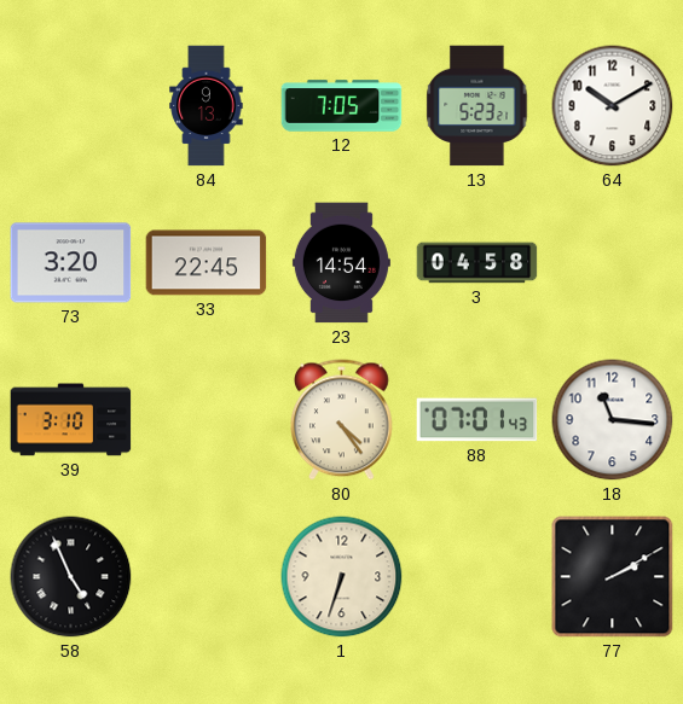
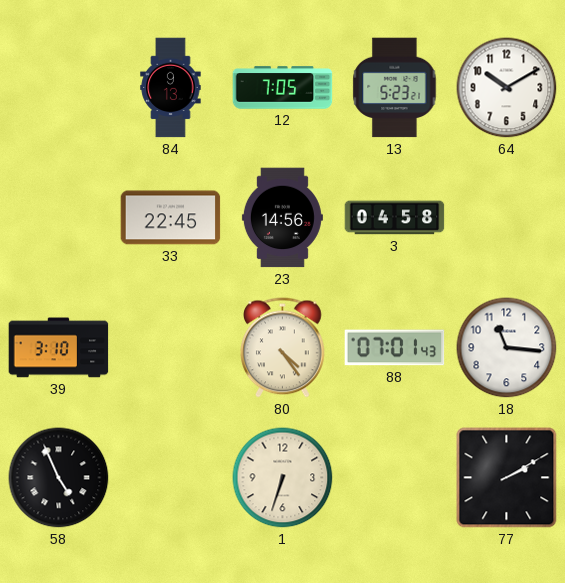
73: 3:20 -> none
23: 14:54 -> 14:56
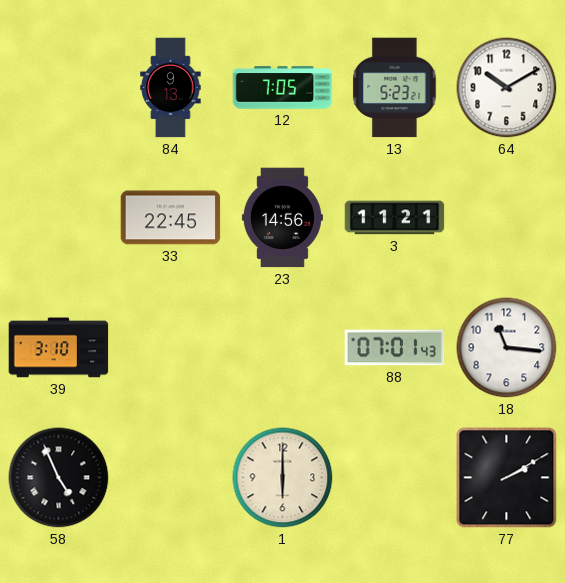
3: 04:58 -> 11:21
80: 4:24 -> none
1: 6:33 -> 6:00
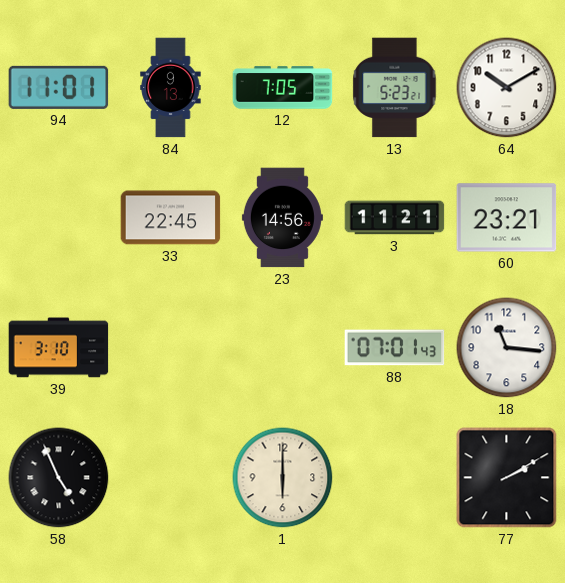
94: none -> 11:01
60: none -> 23:21
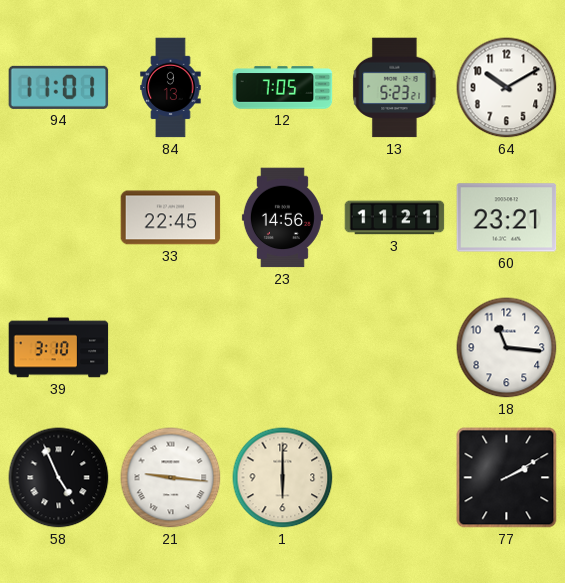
88: 07:01 -> none
21: none -> 9:16
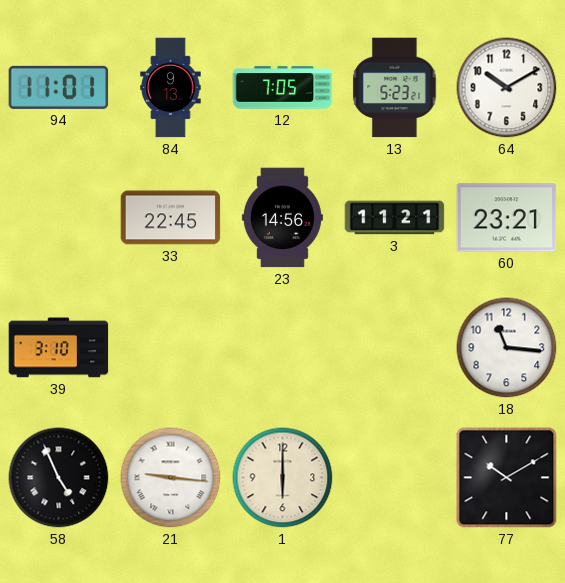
77: 2:10 -> 10:10
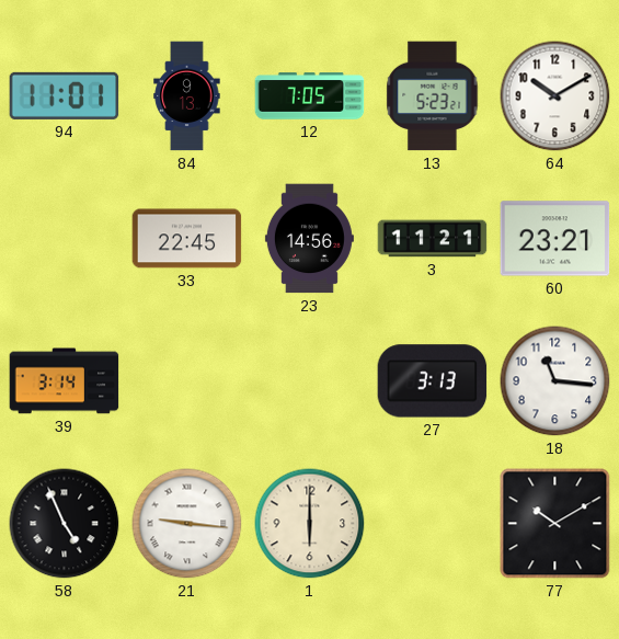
39: 3:10 -> 3:14
27: none -> 3:13
